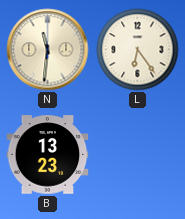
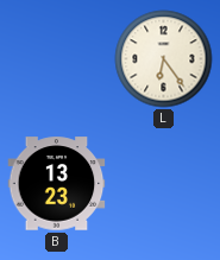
N: 11:31 -> none
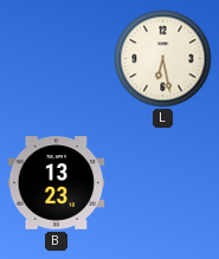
L: 6:24 -> 6:28
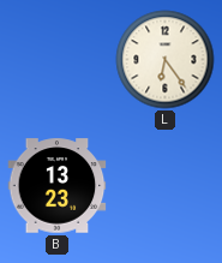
L: 6:28 -> 6:24
